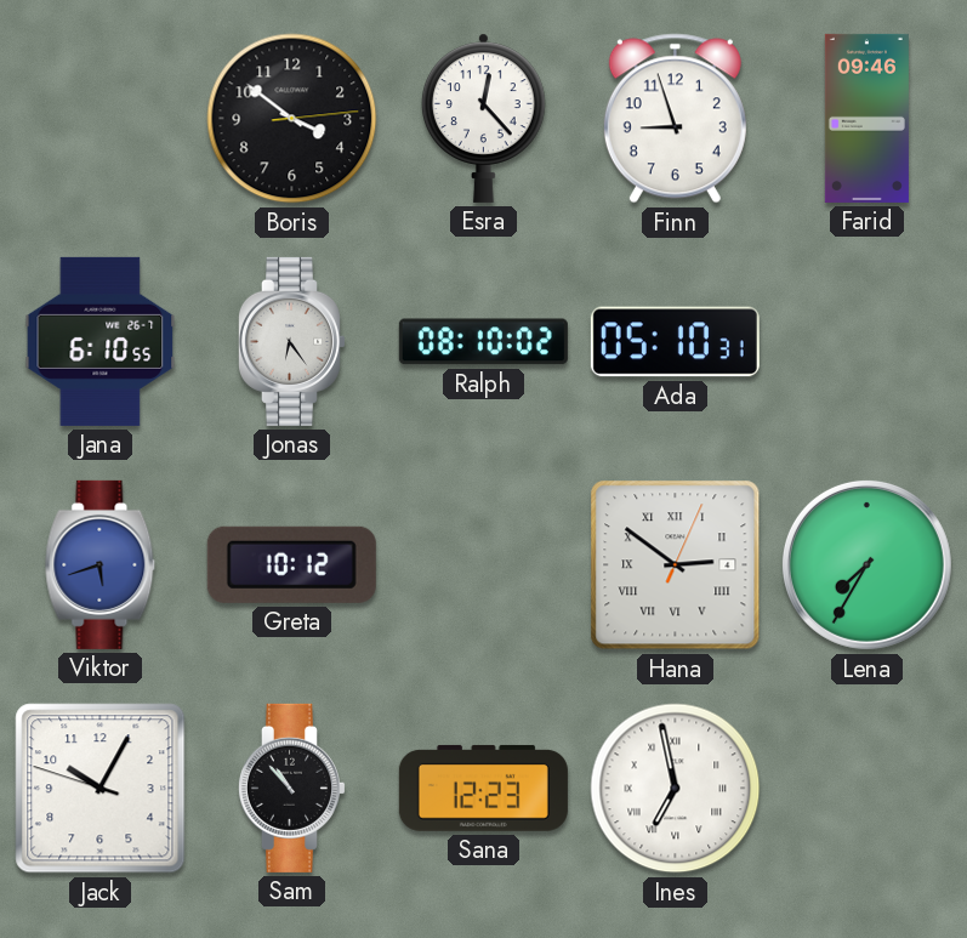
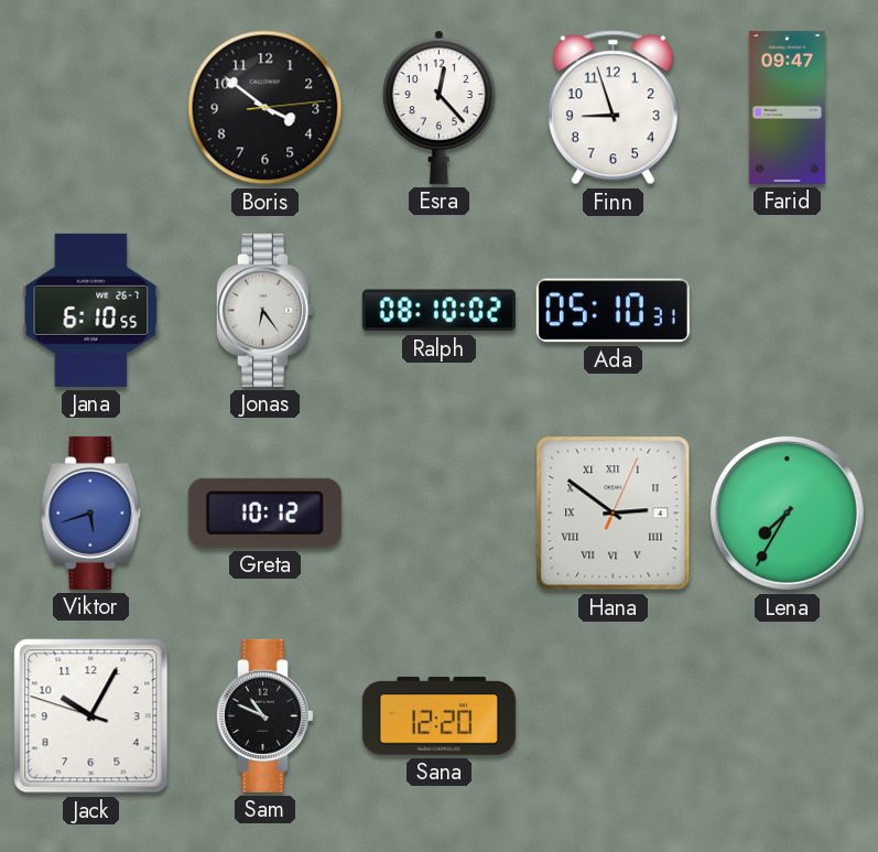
Farid: 09:46 -> 09:47
Sam: 10:53 -> 10:49
Sana: 12:23 -> 12:20
Ines: 6:58 -> none
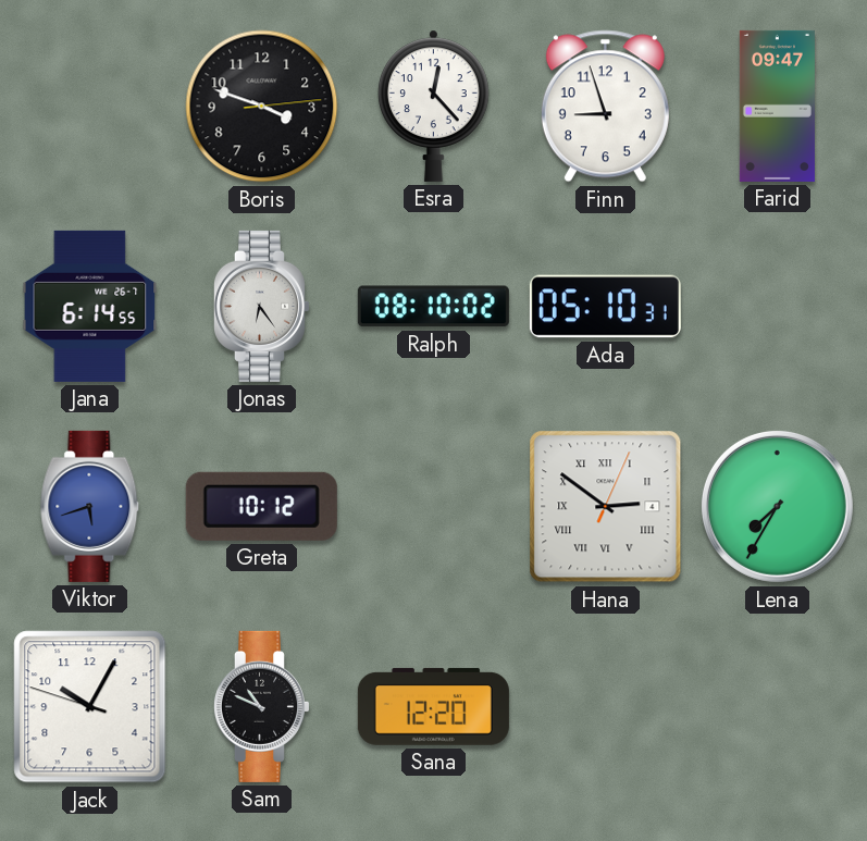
Boris: 3:51 -> 3:48
Jana: 6:10 -> 6:14
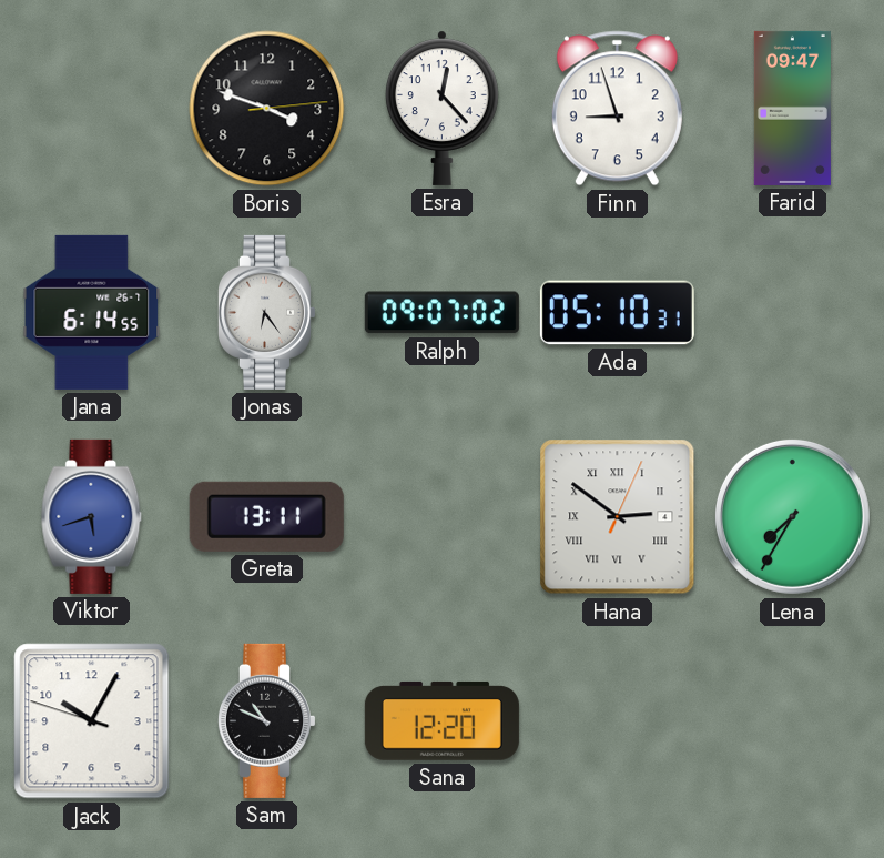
Ralph: 08:10 -> 09:07
Greta: 10:12 -> 13:11
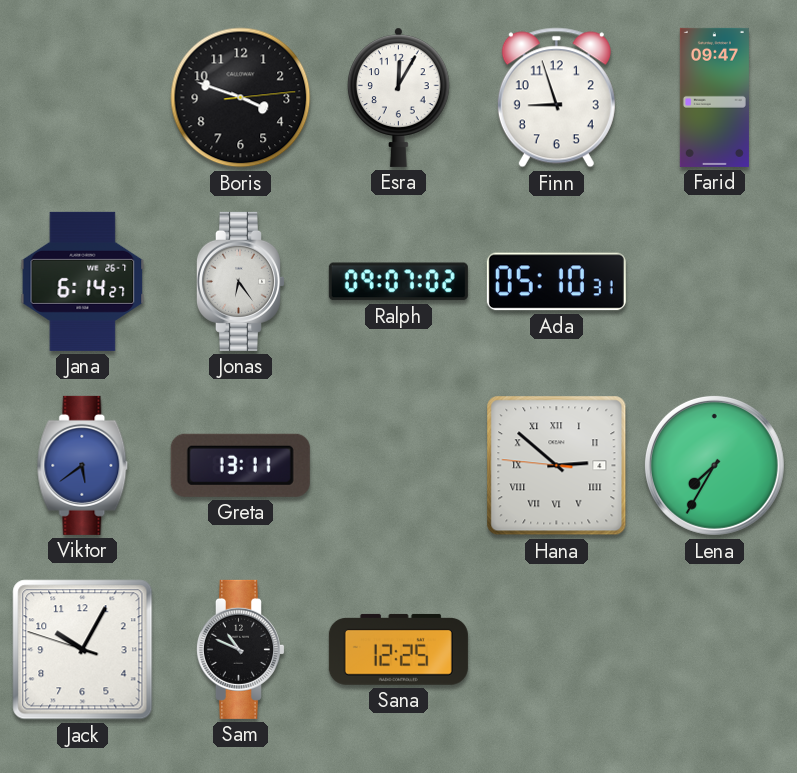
Esra: 12:23 -> 12:05
Jana: 6:14:55 -> 6:14:27
Viktor: 5:42 -> 5:39
Hana: 2:51:04 -> 2:51:46
Sana: 12:20 -> 12:25
